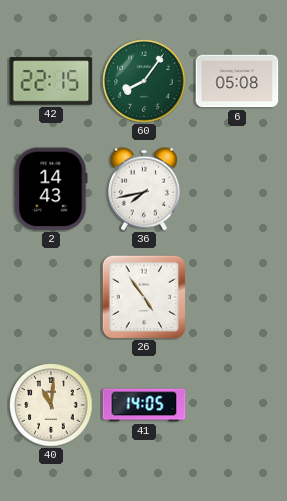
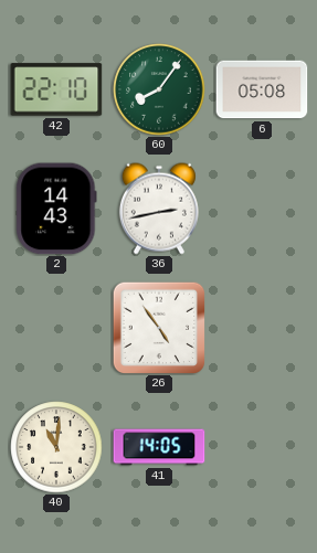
42: 22:15 -> 22:10
36: 7:43 -> 2:43
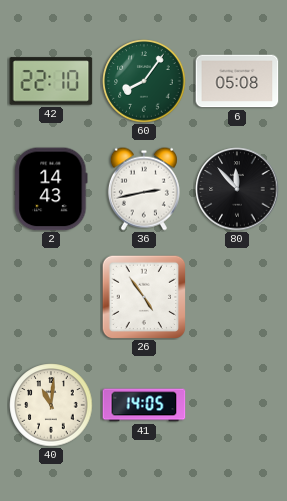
80: none -> 11:53
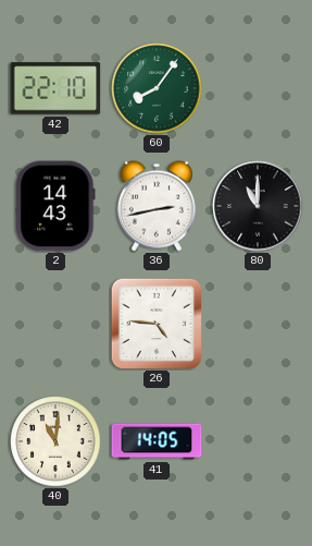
6: 05:08 -> none
80: 11:53 -> 11:00
26: 4:54 -> 4:46
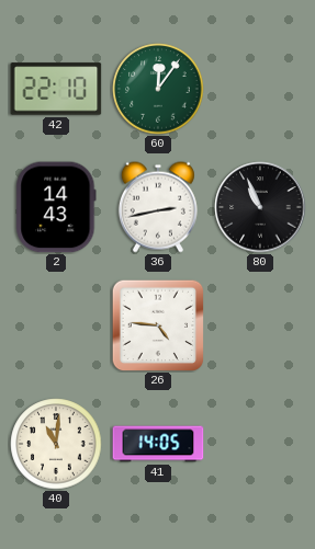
60: 8:06 -> 12:06
80: 11:00 -> 10:56
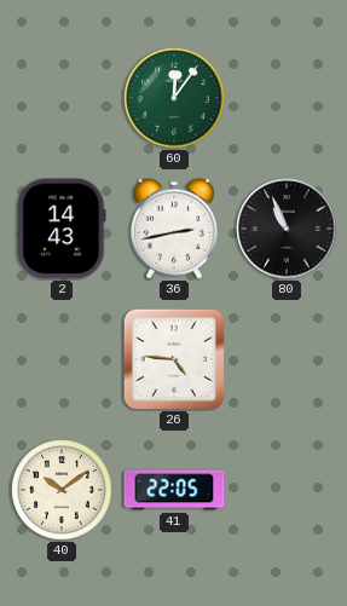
42: 22:10 -> none
40: 11:01 -> 10:09
41: 14:05 -> 22:05
